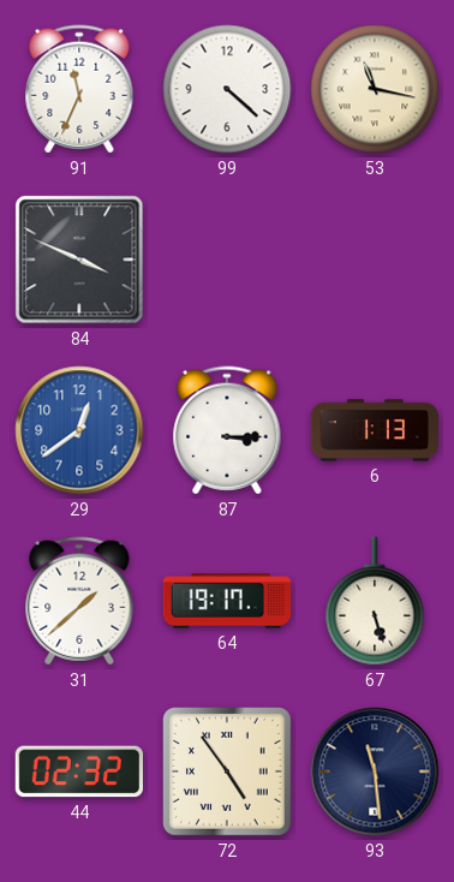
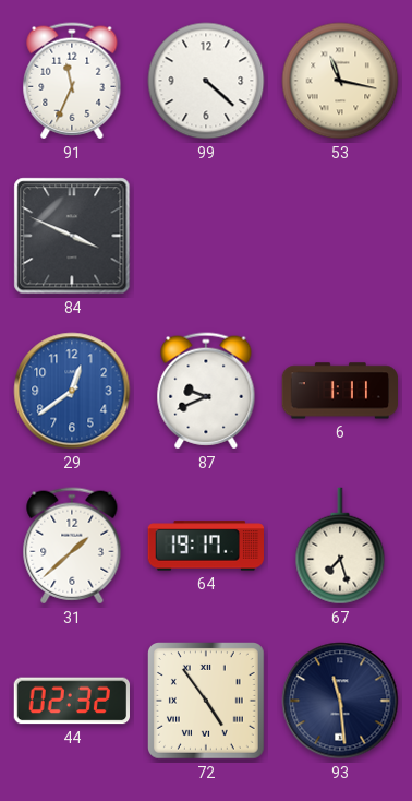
87: 3:15 -> 9:41
6: 1:13 -> 1:11
67: 5:27 -> 7:27
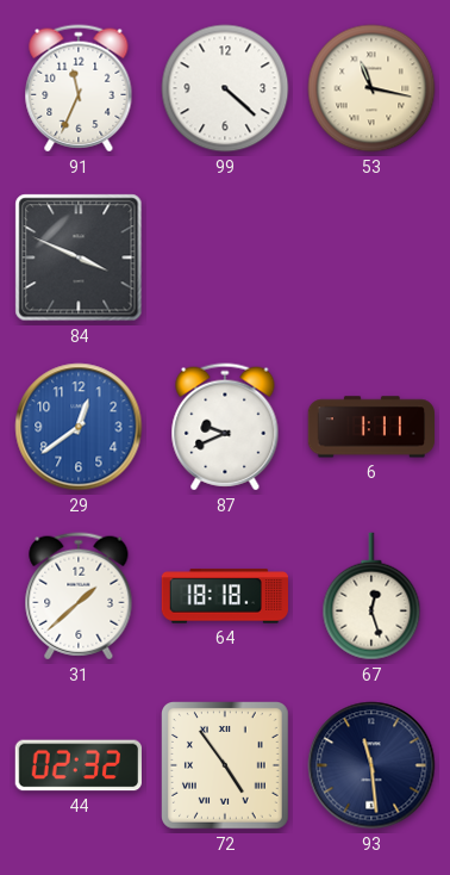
64: 19:17 -> 18:18
67: 7:27 -> 12:27
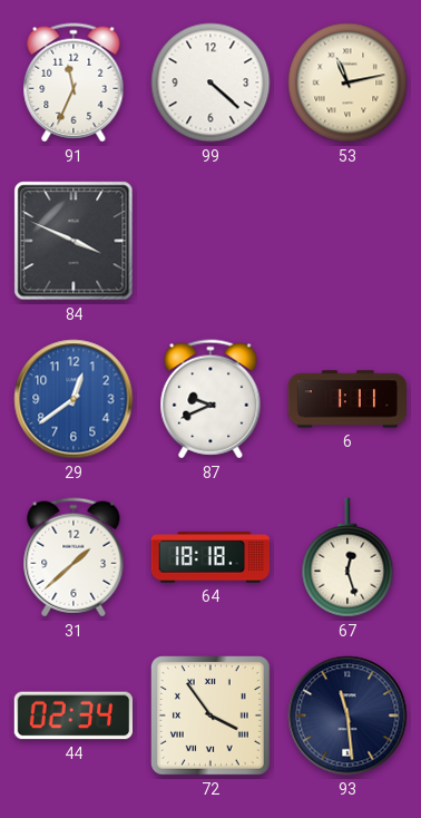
53: 11:17 -> 11:13
44: 02:32 -> 02:34
72: 4:54 -> 3:54
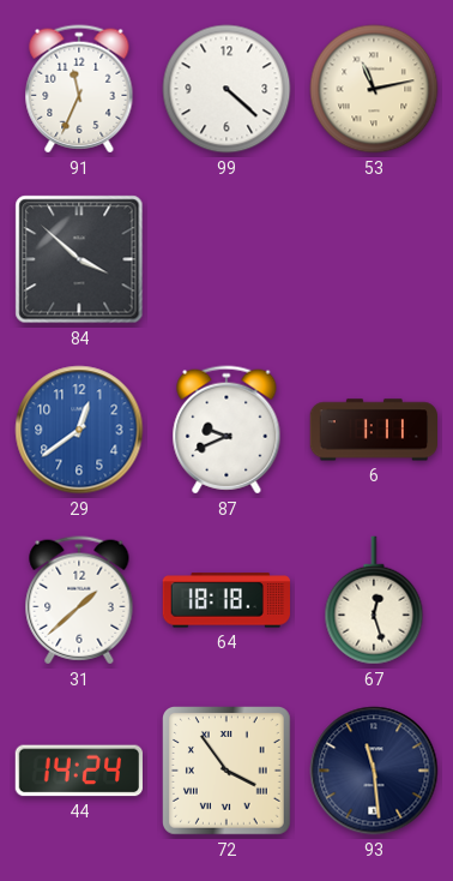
84: 3:49 -> 3:52
44: 02:34 -> 14:24
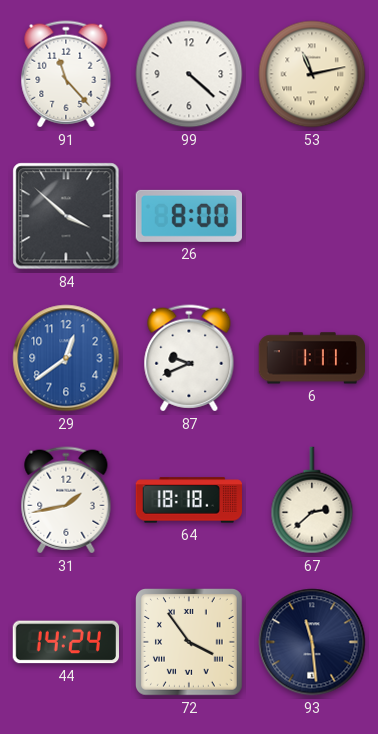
91: 11:34 -> 11:23
26: none -> 8:00
31: 1:38 -> 1:43
67: 12:27 -> 2:38
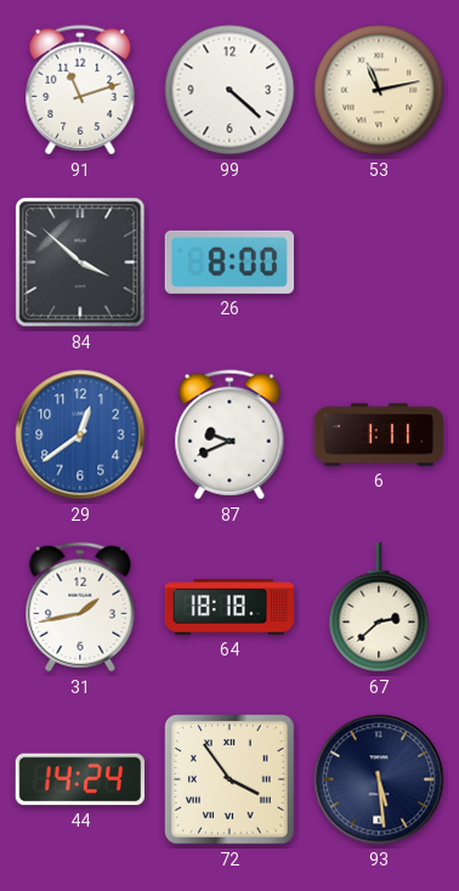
91: 11:23 -> 11:12
93: 11:29 -> 5:29
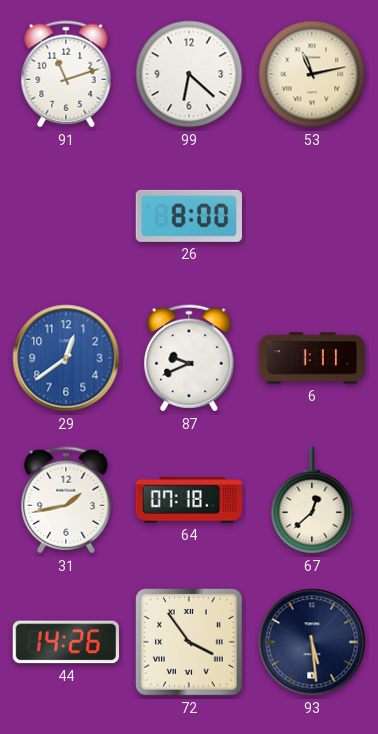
99: 4:22 -> 6:22
84: 3:52 -> none
64: 18:18 -> 07:18
67: 2:38 -> 12:38
44: 14:24 -> 14:26
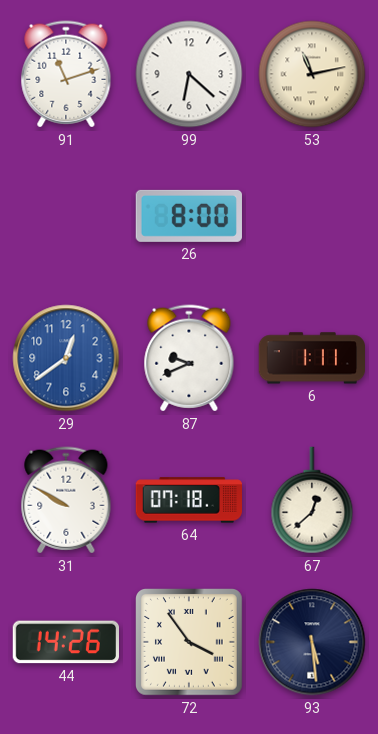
31: 1:43 -> 9:50
